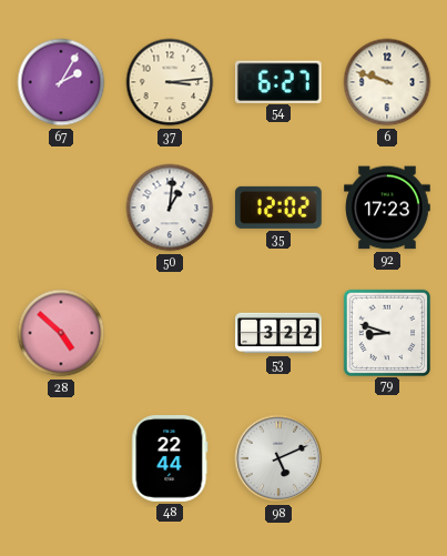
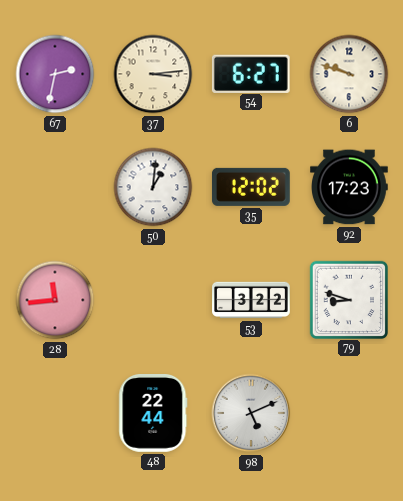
67: 2:05 -> 2:32
28: 4:52 -> 11:44
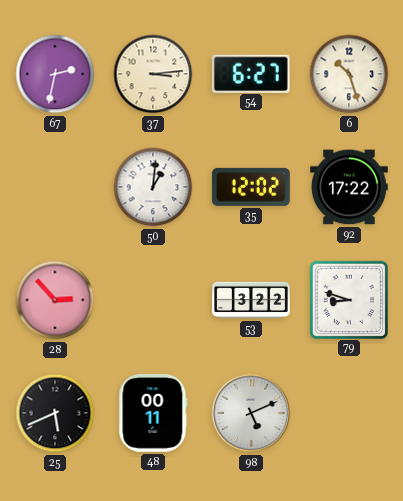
6: 9:48 -> 10:27
92: 17:23 -> 17:22
28: 11:44 -> 2:53
25: none -> 5:41
48: 22:44 -> 00:11
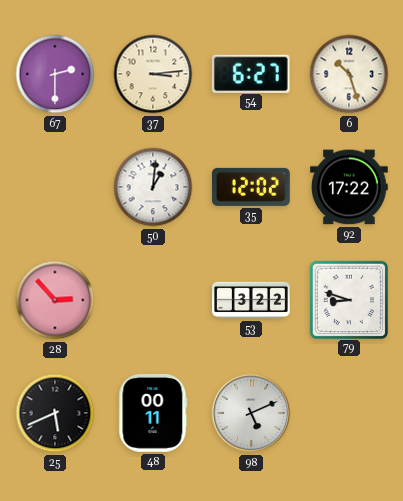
67: 2:32 -> 2:30
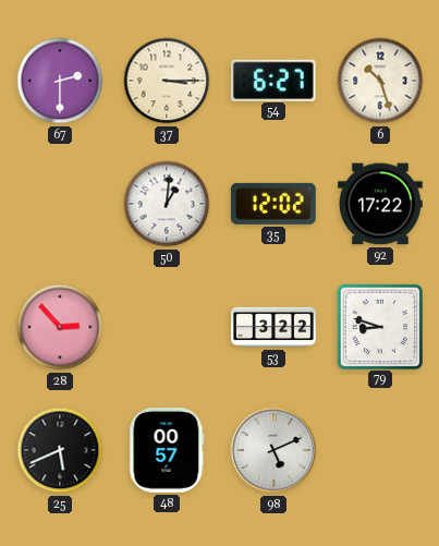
37: 3:14 -> 3:15
48: 00:11 -> 00:57
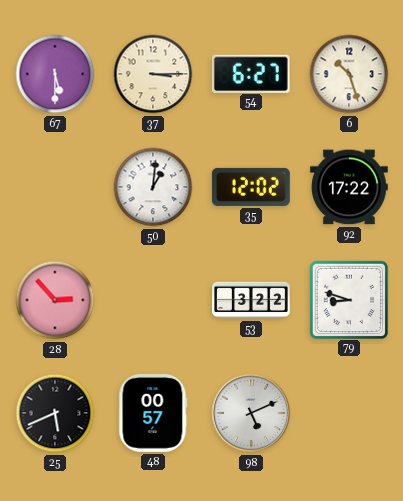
67: 2:30 -> 5:30
